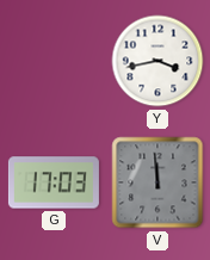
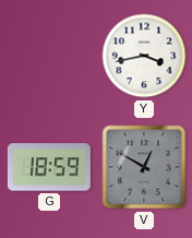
G: 17:03 -> 18:59
V: 11:59 -> 12:50
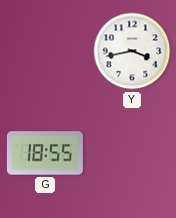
G: 18:59 -> 18:55
V: 12:50 -> none
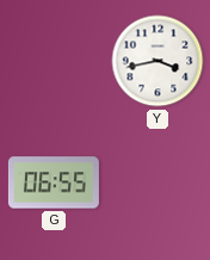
G: 18:55 -> 06:55
